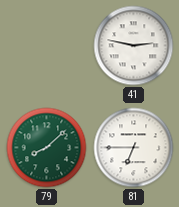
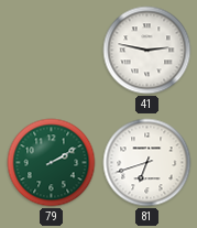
79: 8:08 -> 2:10
81: 6:45 -> 6:42
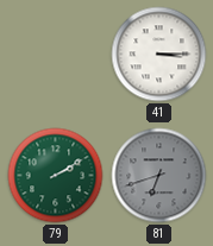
41: 2:47 -> 3:15
81 dial: white -> grey
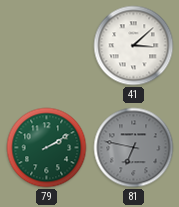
41: 3:15 -> 3:08
81: 6:42 -> 6:47
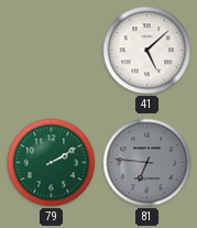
41: 3:08 -> 5:08
81: 6:47 -> 6:46
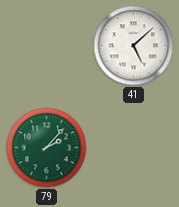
79: 2:10 -> 2:07
81: 6:46 -> none
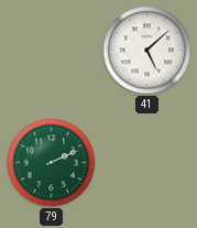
79: 2:07 -> 2:11
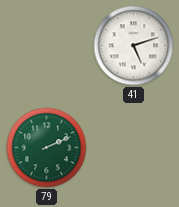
41: 5:08 -> 5:12
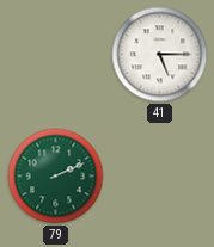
41: 5:12 -> 5:15
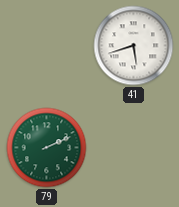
41: 5:15 -> 5:42
